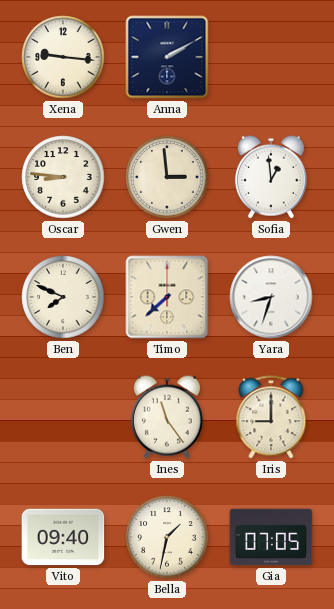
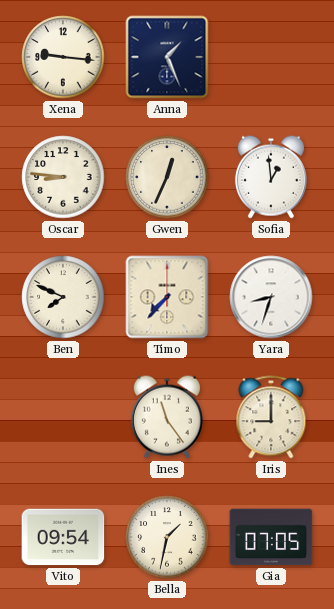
Anna: 2:10 -> 1:26
Gwen: 2:59 -> 12:34
Timo: 7:38 -> 7:37
Vito: 09:40 -> 09:54
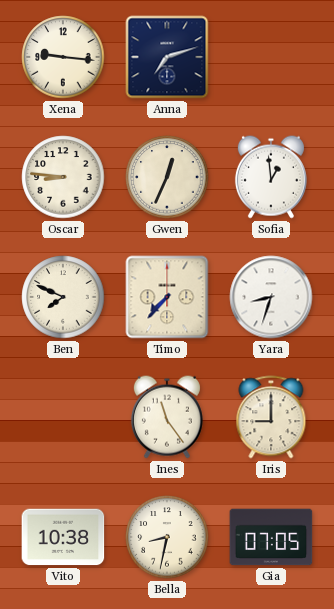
Anna: 1:26 -> 7:12
Vito: 09:54 -> 10:38
Bella: 1:32 -> 8:32
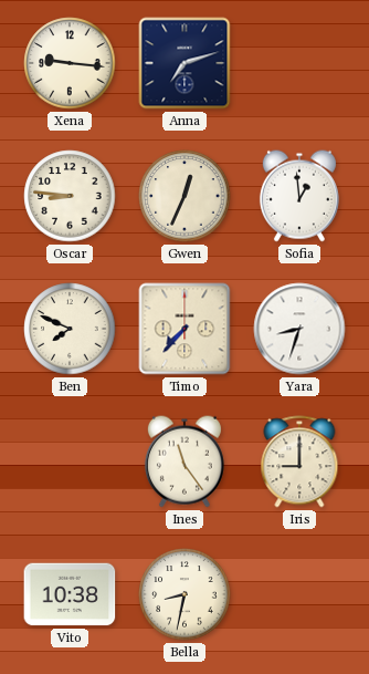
Gia: 07:05 -> none
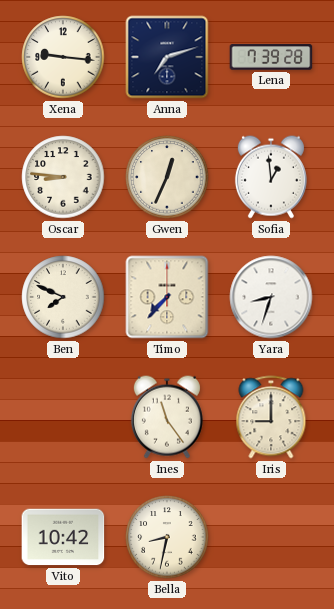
Lena: none -> 7:39
Vito: 10:38 -> 10:42
